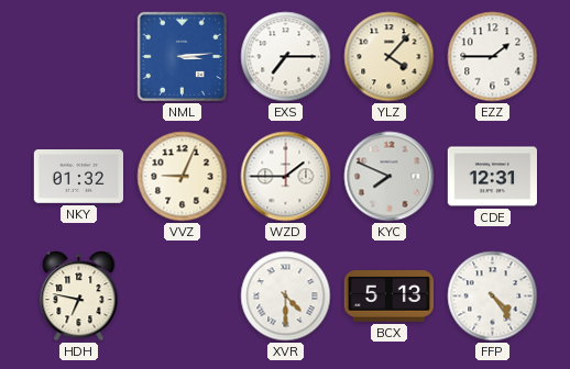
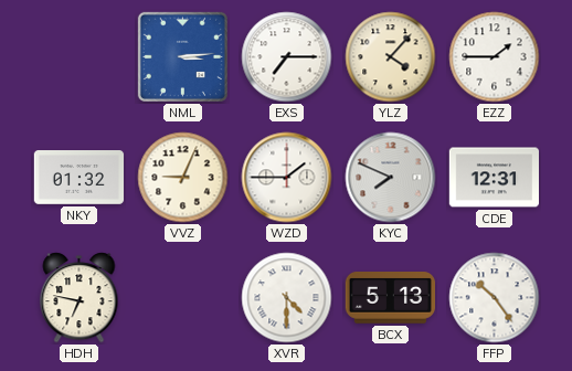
FFP: 4:24 -> 10:24
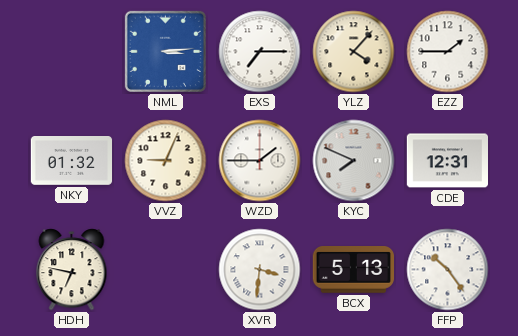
XVR: 4:30 -> 3:31
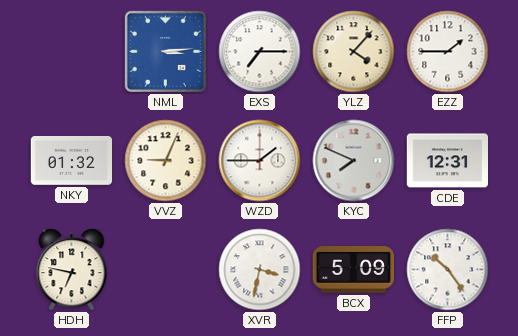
XVR: 3:31 -> 3:32
BCX: 5:13 -> 5:09
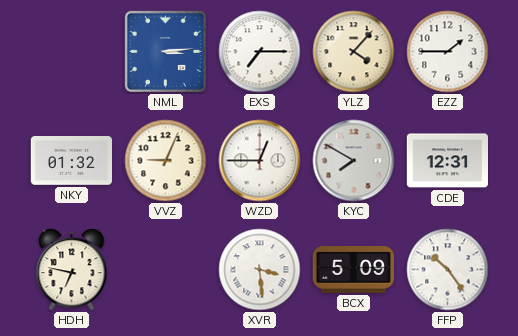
WZD: 1:45 -> 12:45
KYC: 7:49 -> 7:50
XVR: 3:32 -> 3:29
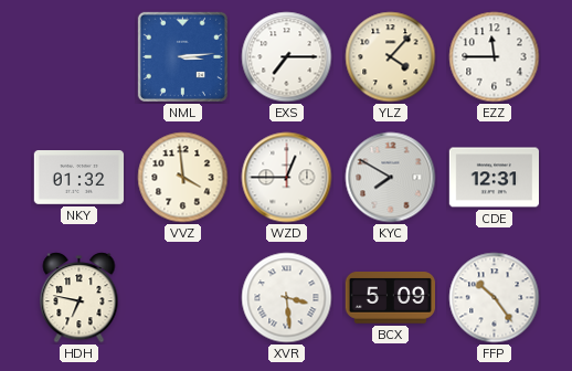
EZZ: 1:45 -> 11:45
VVZ: 9:04 -> 3:59
